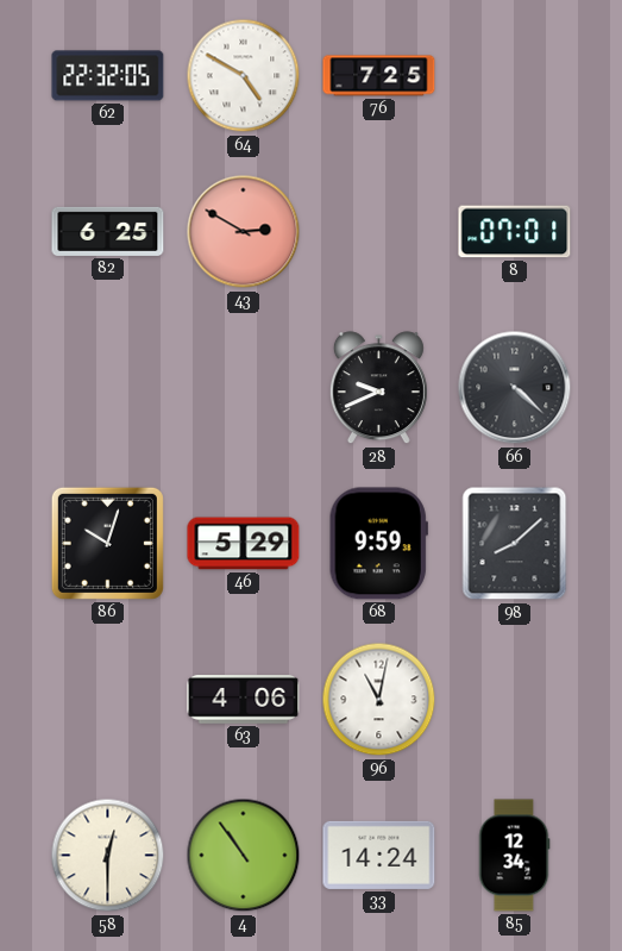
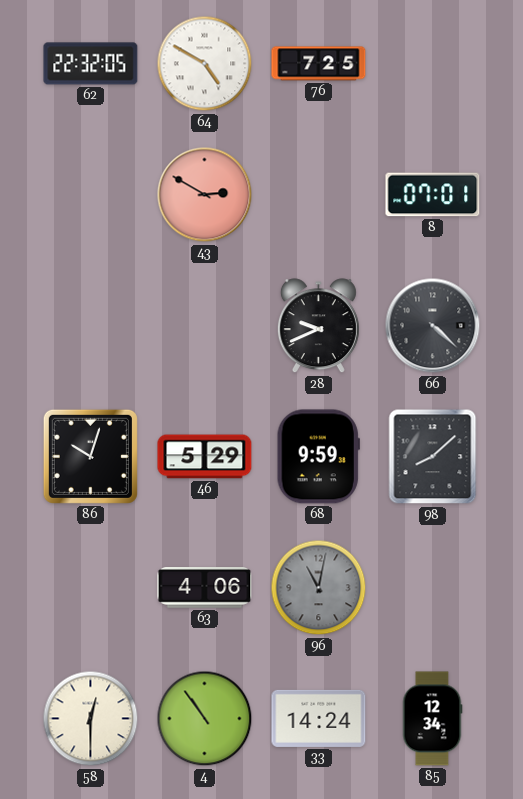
82: 6:25 -> none
96 dial: white -> grey
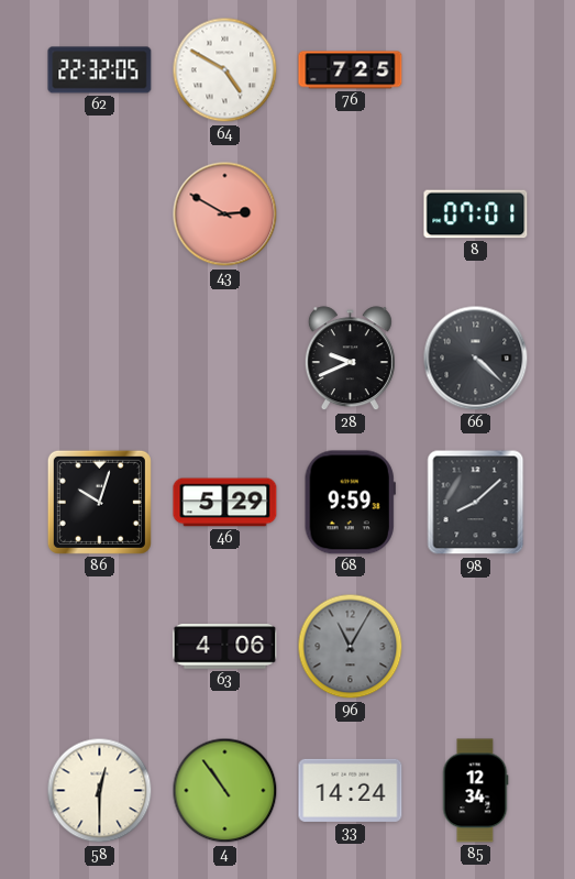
96: 11:02 -> 11:05
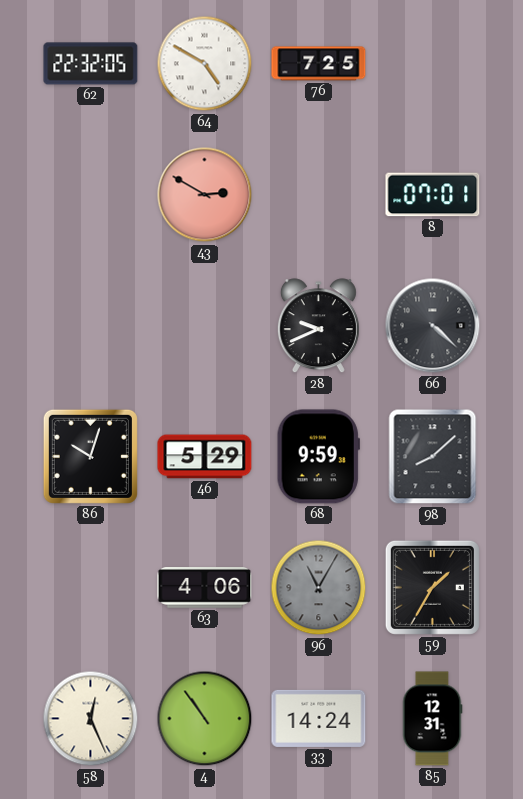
59: none -> 1:35
58: 12:30 -> 12:26
85: 12:34 -> 12:31
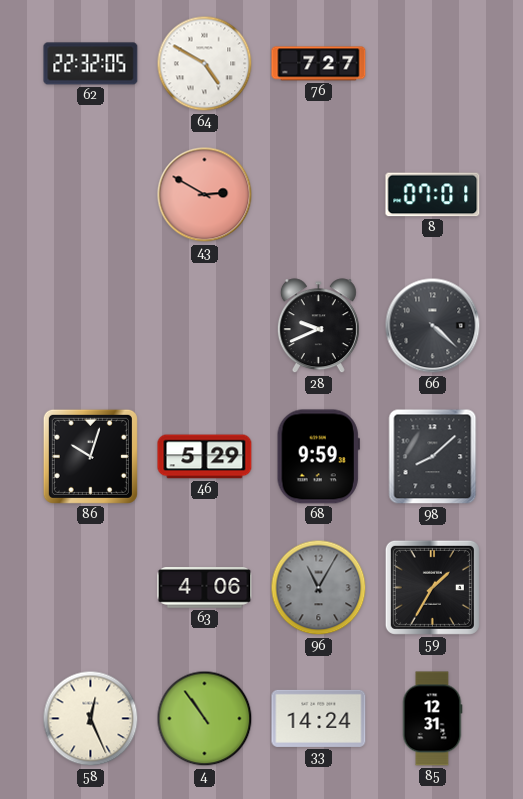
76: 7:25 -> 7:27
